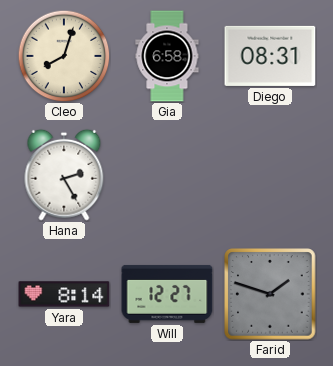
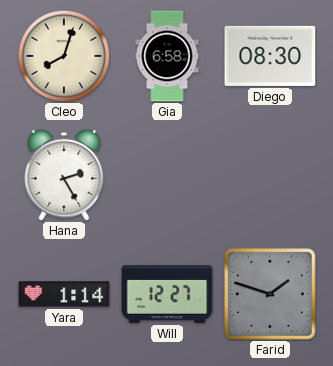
Diego: 08:31 -> 08:30
Yara: 8:14 -> 1:14
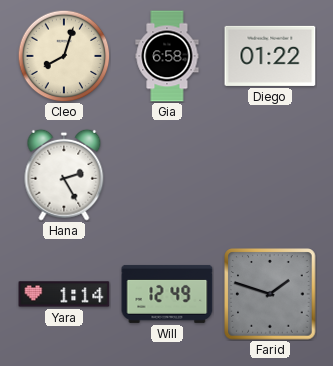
Diego: 08:30 -> 01:22
Will: 12:27 -> 12:49
